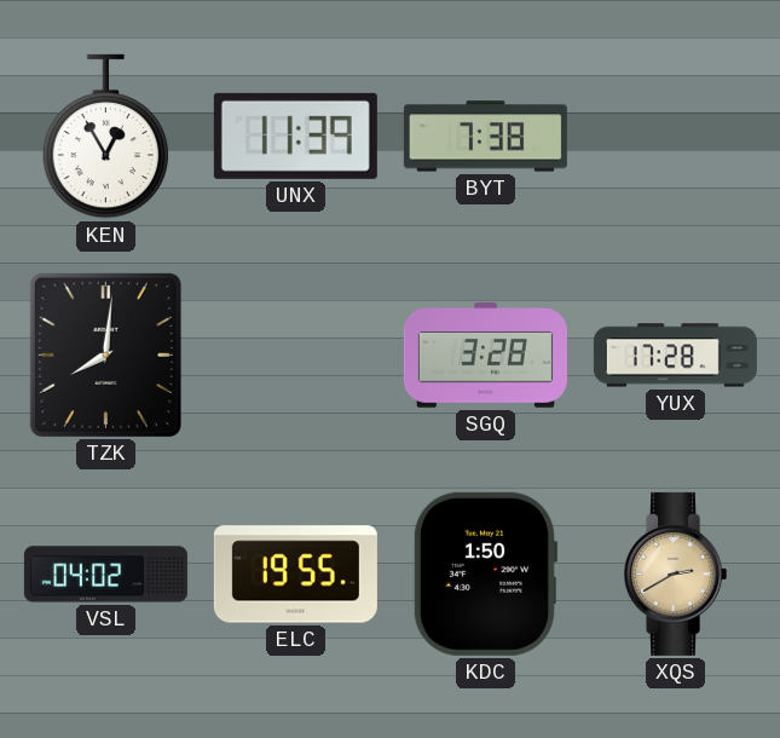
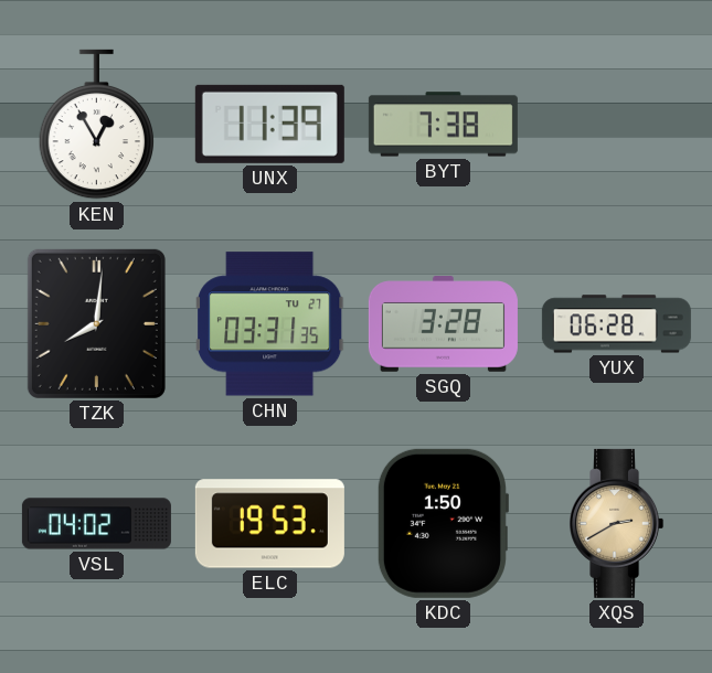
CHN: none -> 03:31
YUX: 17:28 -> 06:28
ELC: 19:55 -> 19:53
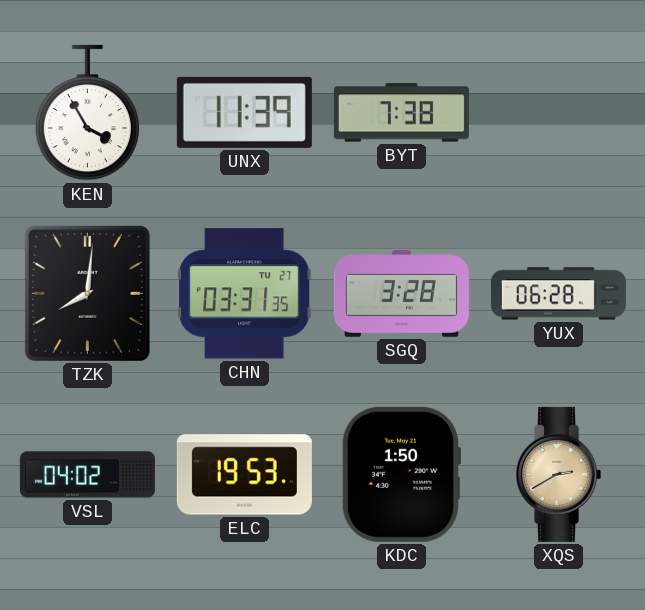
KEN: 12:55 -> 3:55
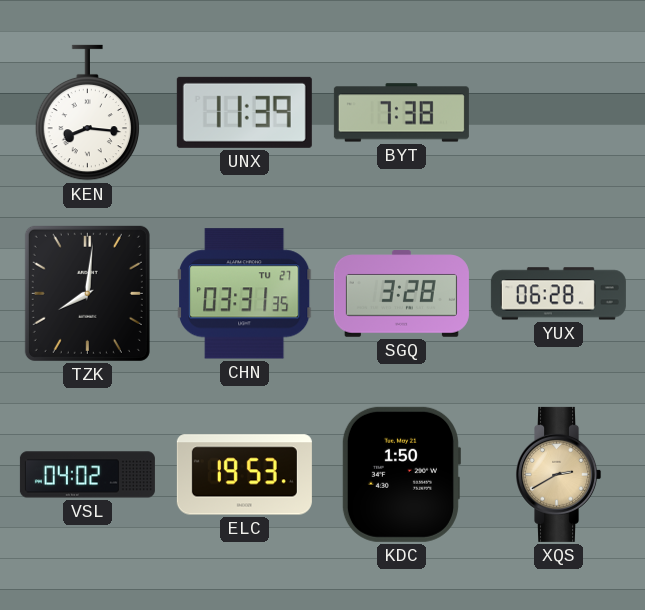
KEN: 3:55 -> 8:16
